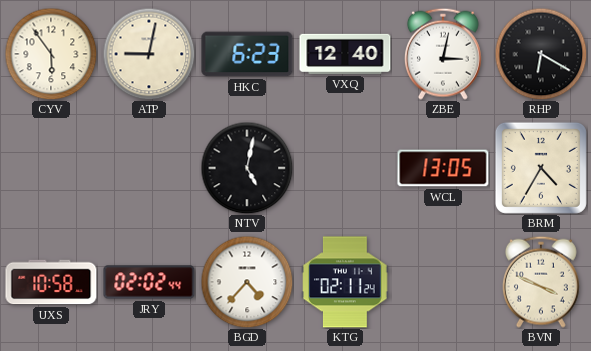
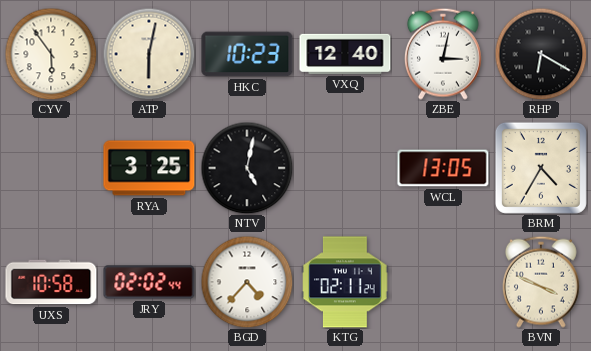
ATP: 9:02 -> 6:02
HKC: 6:23 -> 10:23
RYA: none -> 3:25
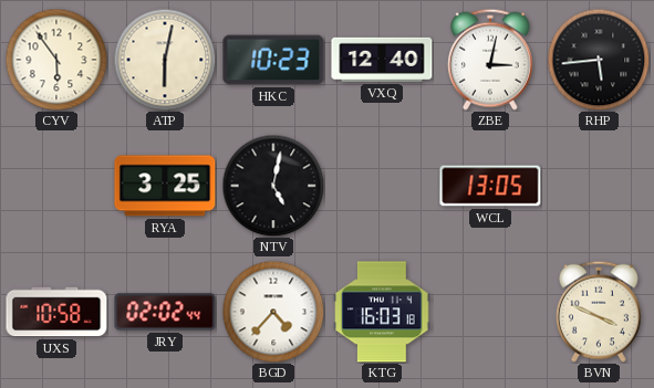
RHP: 6:20 -> 5:44
BRM: 4:35 -> none
KTG: 02:11 -> 16:03
